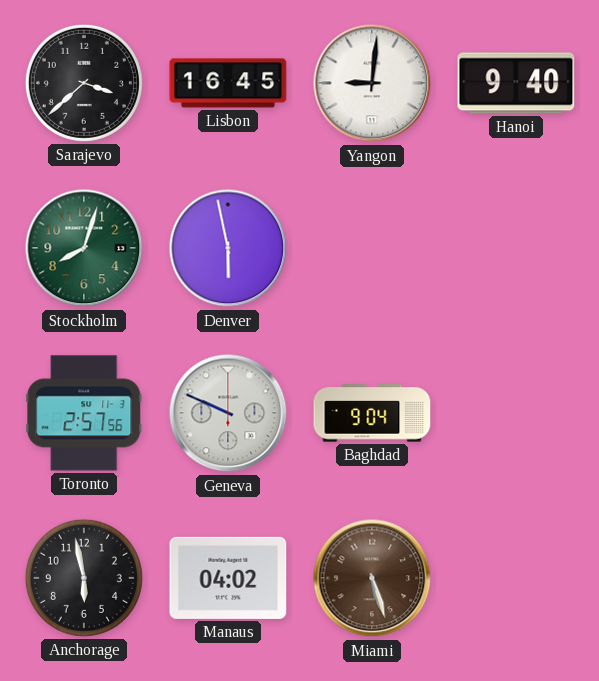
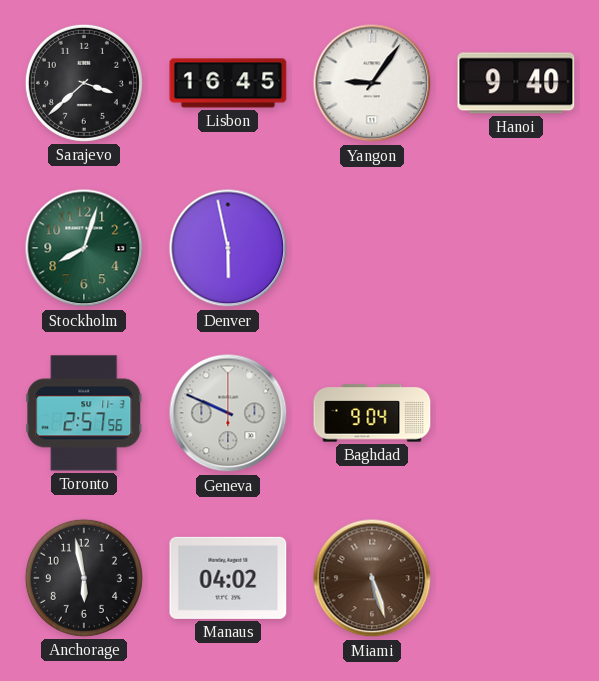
Yangon: 9:01 -> 9:06
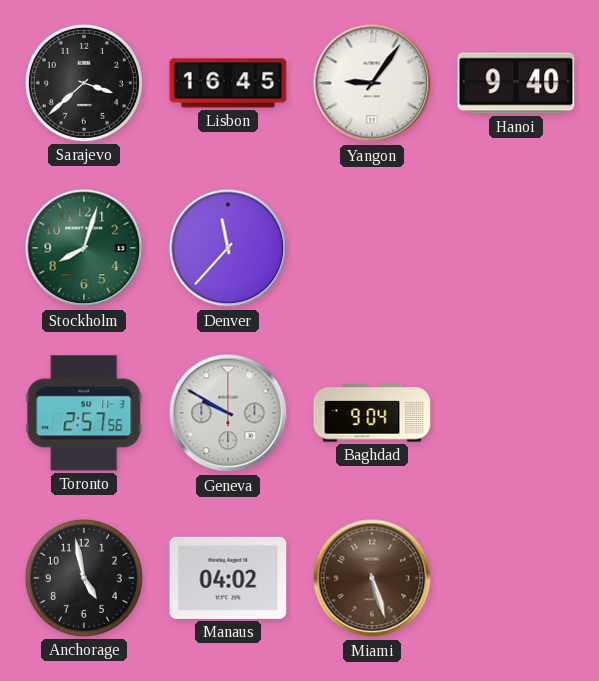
Denver: 5:58 -> 11:37
Geneva: 9:49 -> 9:50
Anchorage: 5:58 -> 4:58
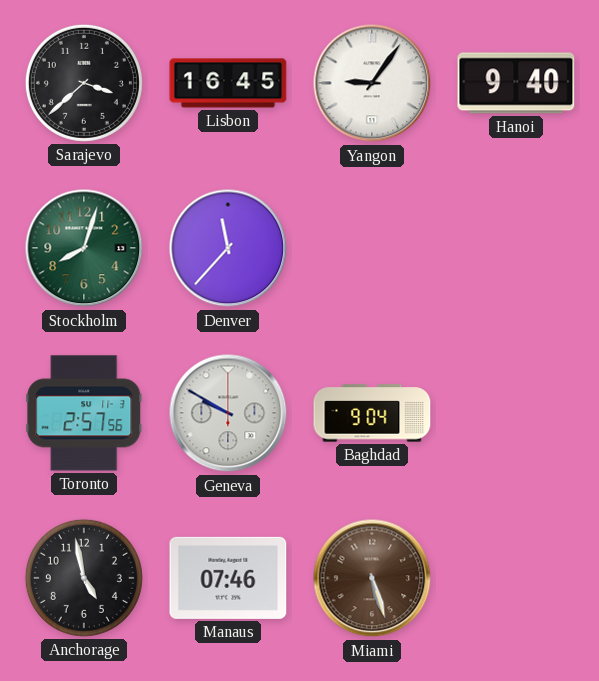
Manaus: 04:02 -> 07:46
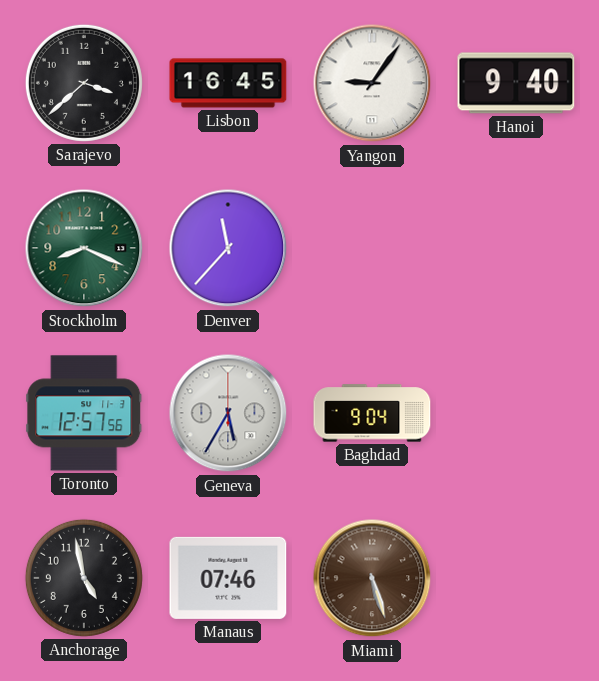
Stockholm: 8:03 -> 8:19
Toronto: 2:57 -> 12:57
Geneva: 9:50 -> 5:35
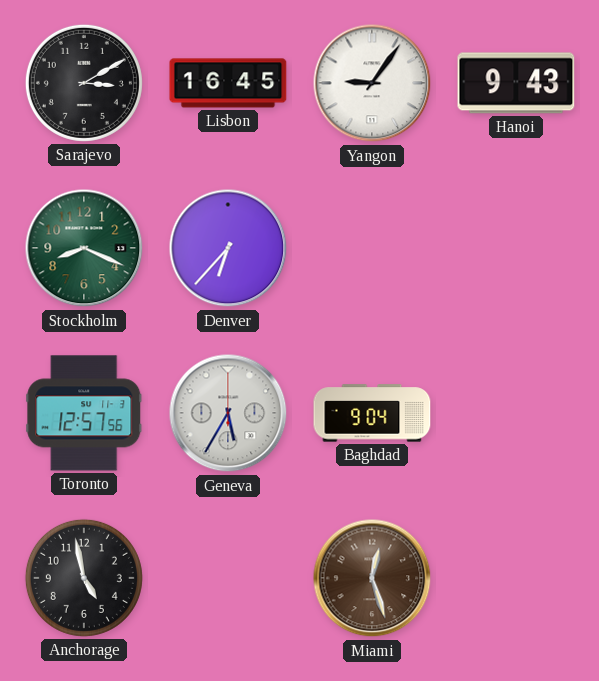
Sarajevo: 3:38 -> 3:10
Hanoi: 9:40 -> 9:43
Denver: 11:37 -> 6:37
Manaus: 07:46 -> none
Miami: 5:27 -> 12:27
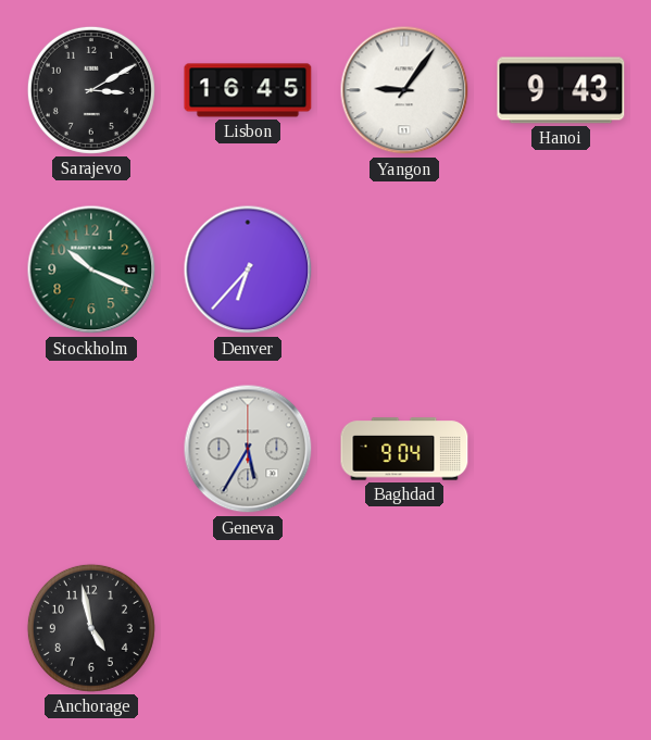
Stockholm: 8:19 -> 10:19
Toronto: 12:57 -> none
Miami: 12:27 -> none
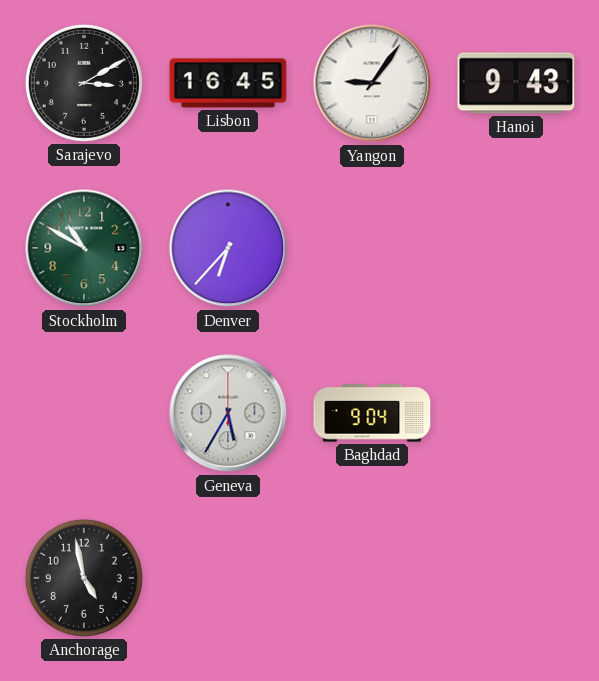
Stockholm: 10:19 -> 10:50
